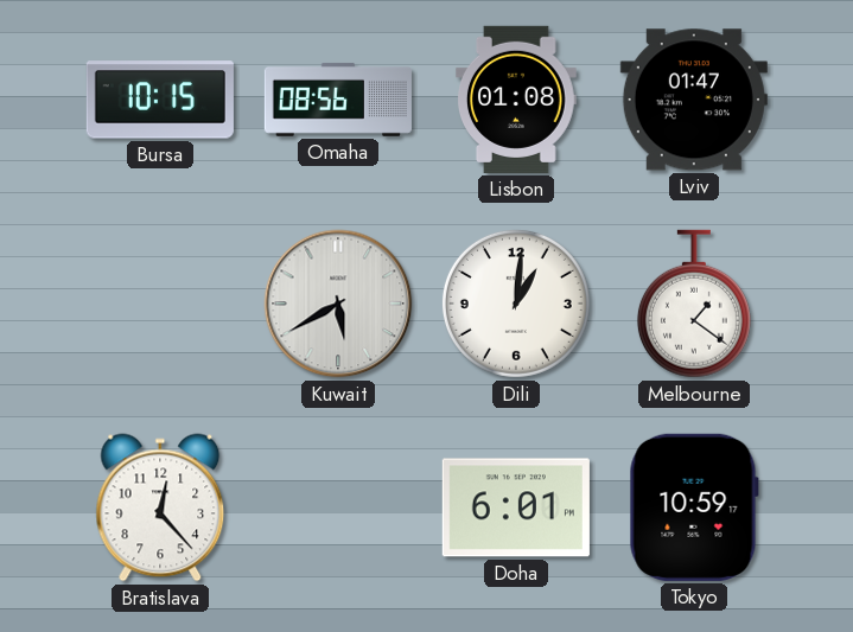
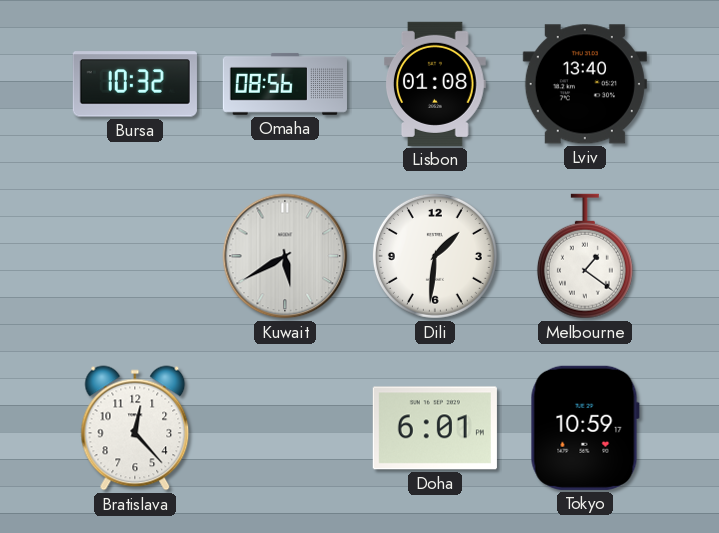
Bursa: 10:15 -> 10:32
Lviv: 01:47 -> 13:40
Dili: 1:01 -> 1:31
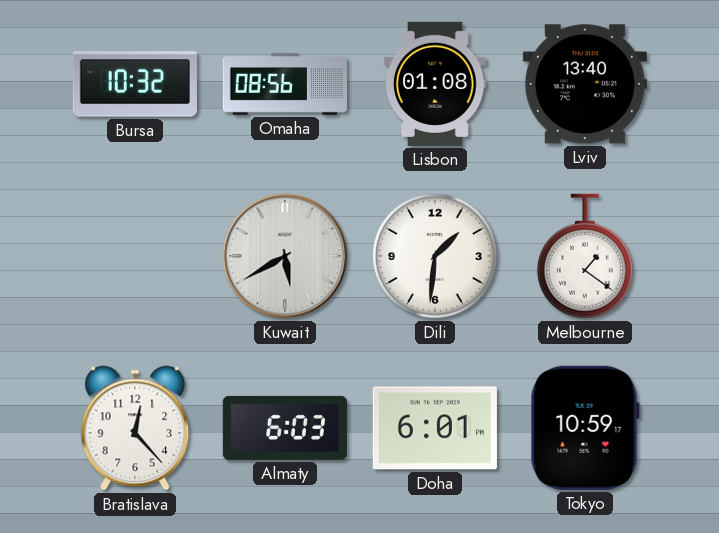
Almaty: none -> 6:03
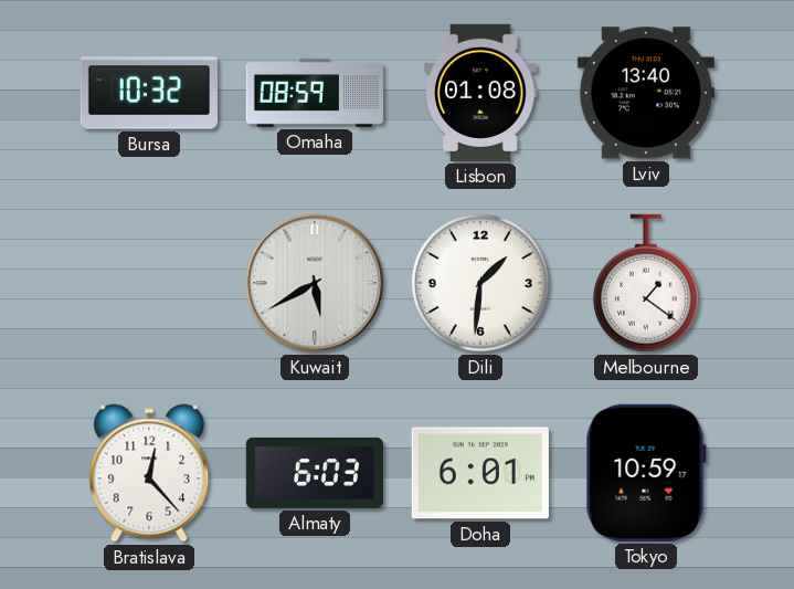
Omaha: 08:56 -> 08:59
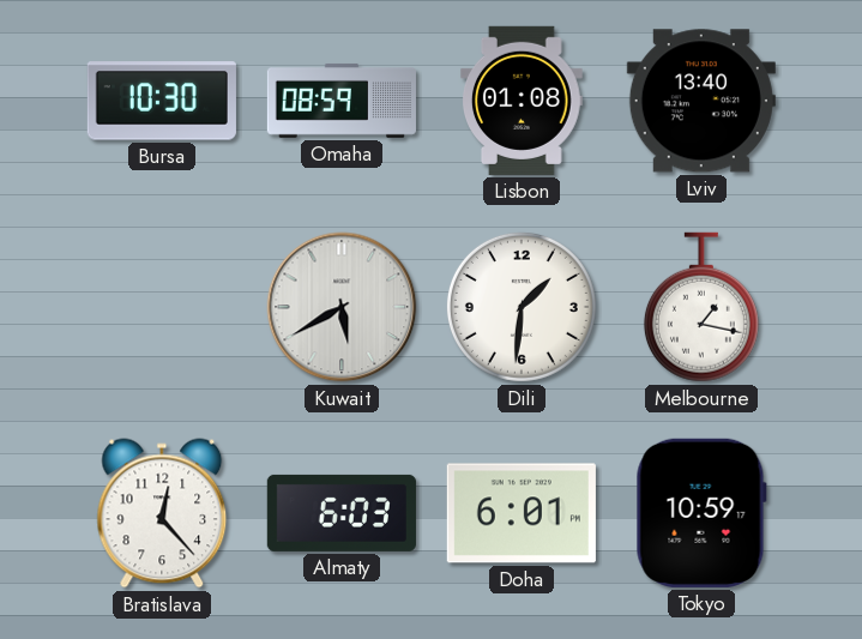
Bursa: 10:32 -> 10:30
Melbourne: 1:21 -> 1:17
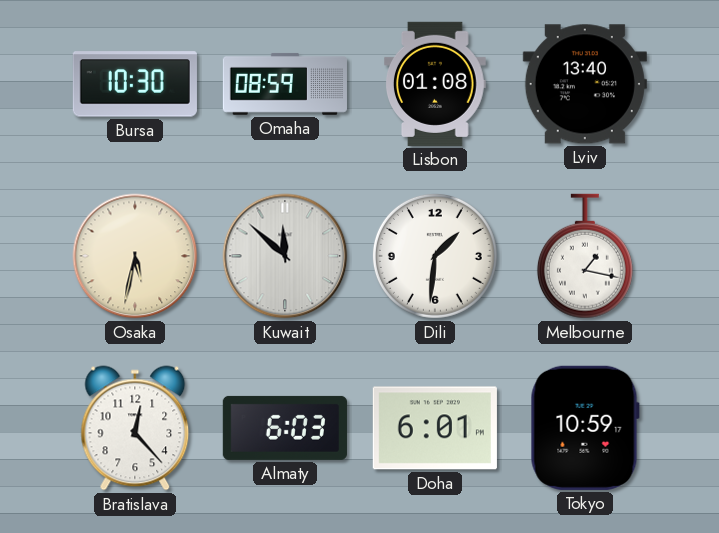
Osaka: none -> 5:32
Kuwait: 5:40 -> 11:52
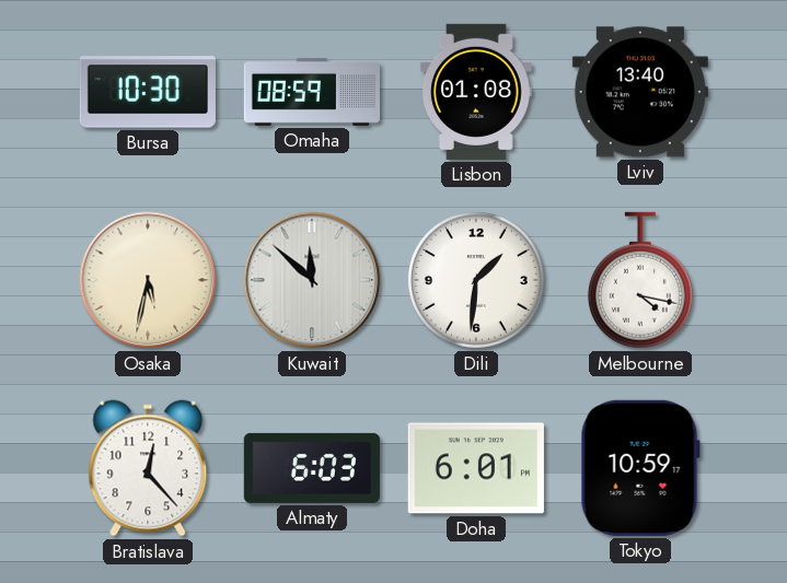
Melbourne: 1:17 -> 4:17
